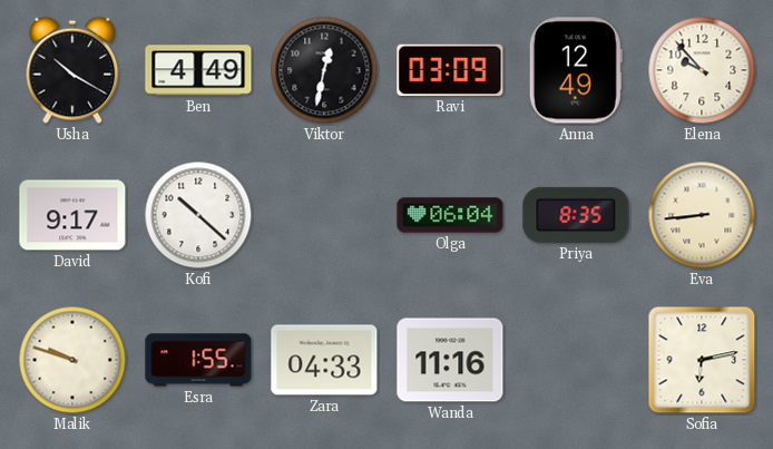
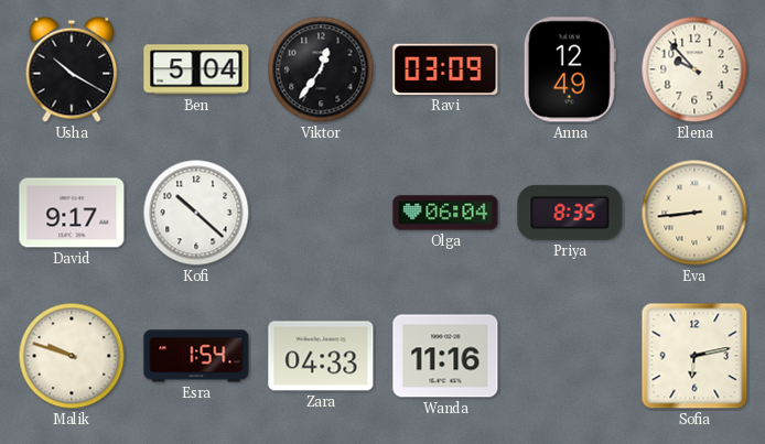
Ben: 4:49 -> 5:04
Viktor: 12:32 -> 12:36
Esra: 1:55 -> 1:54
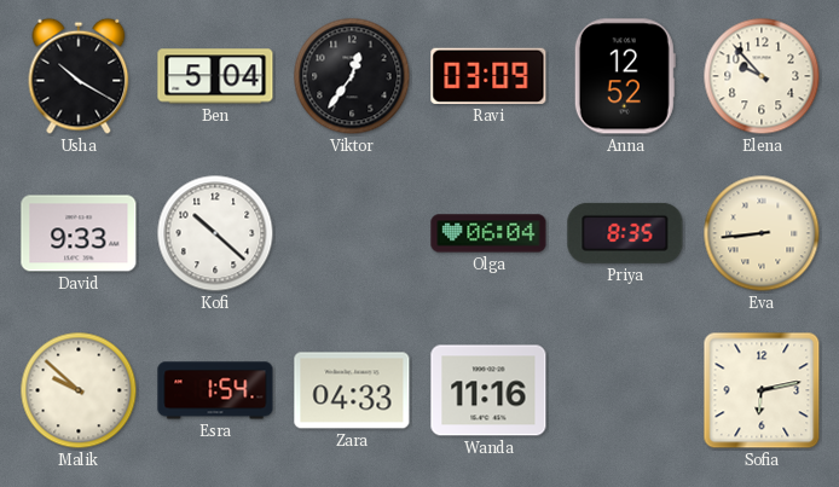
Anna: 12:49 -> 12:52
David: 9:17 -> 9:33
Malik: 9:48 -> 9:52
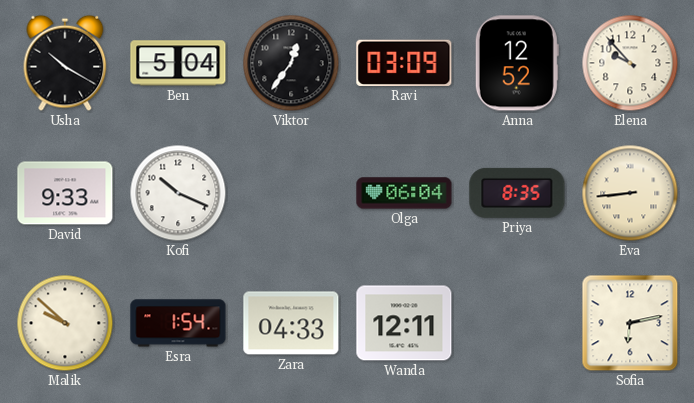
Kofi: 10:22 -> 10:19
Wanda: 11:16 -> 12:11
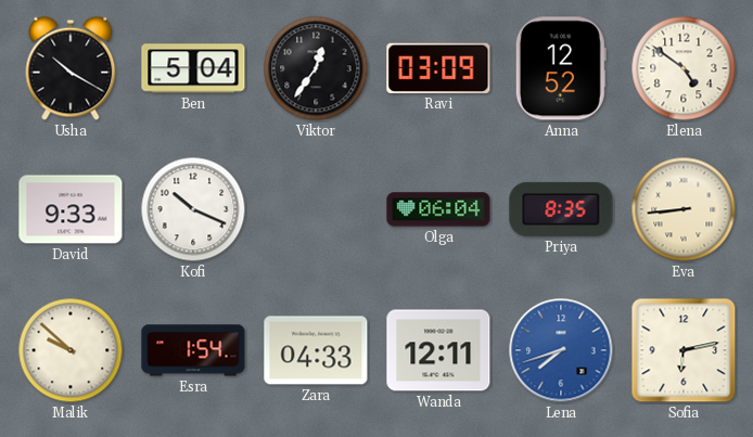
Elena: 9:53 -> 4:51
Lena: none -> 7:42
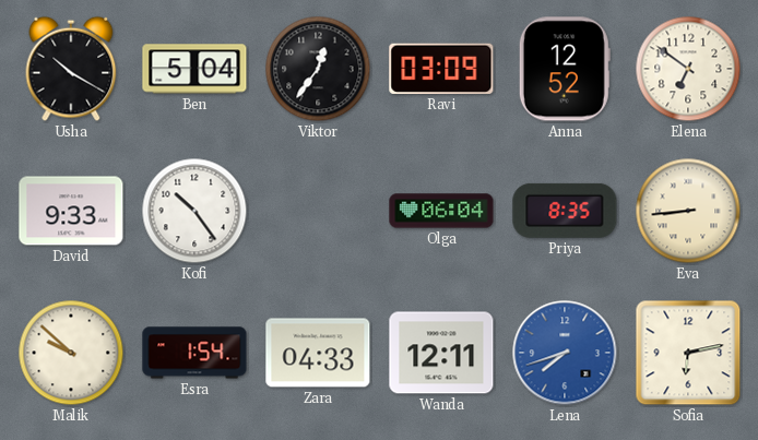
Elena: 4:51 -> 6:51
Kofi: 10:19 -> 10:24
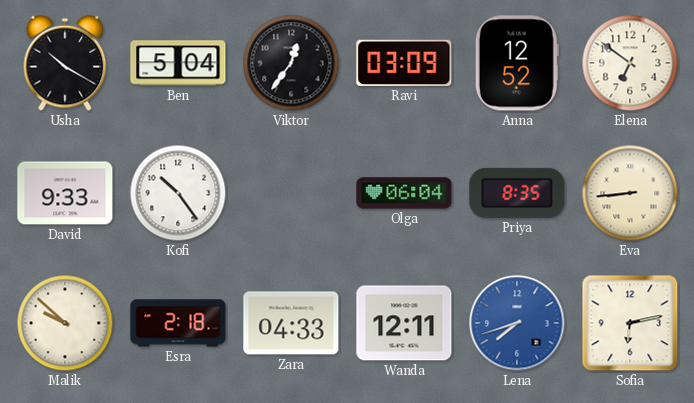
Esra: 1:54 -> 2:18
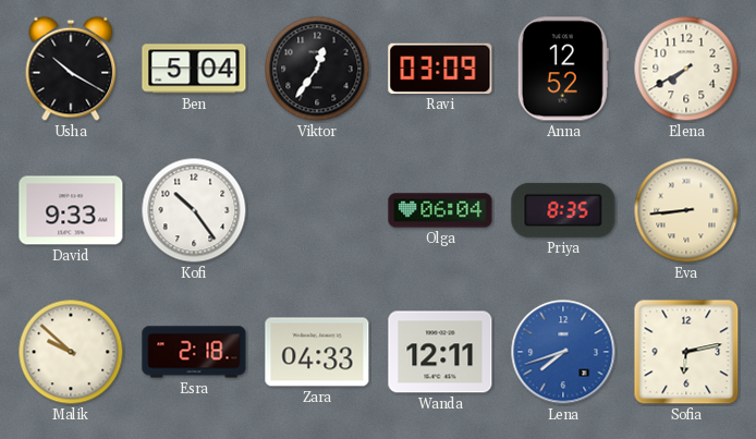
Elena: 6:51 -> 7:40
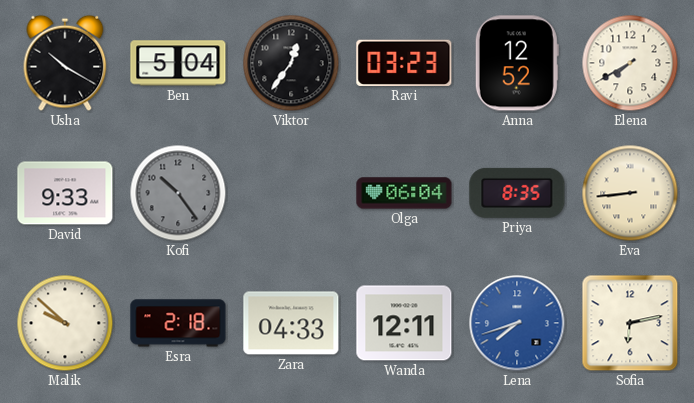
Ravi: 03:09 -> 03:23
Kofi dial: white -> grey
